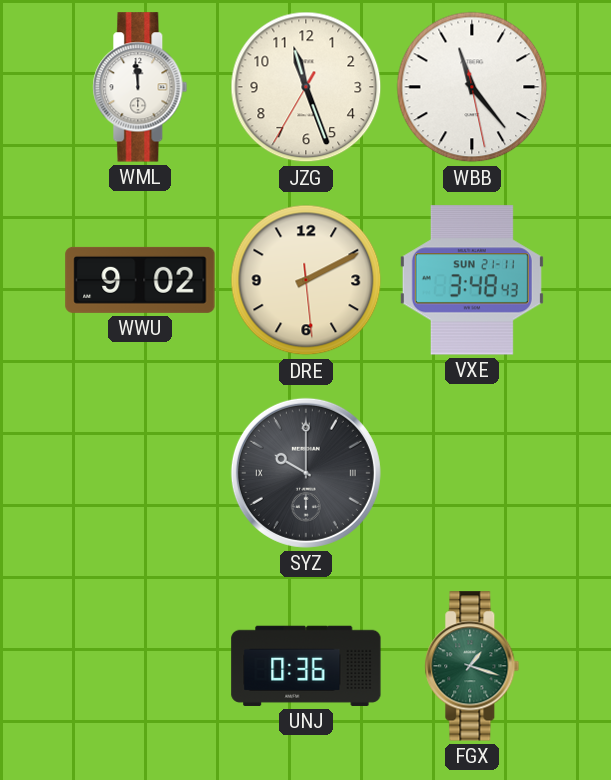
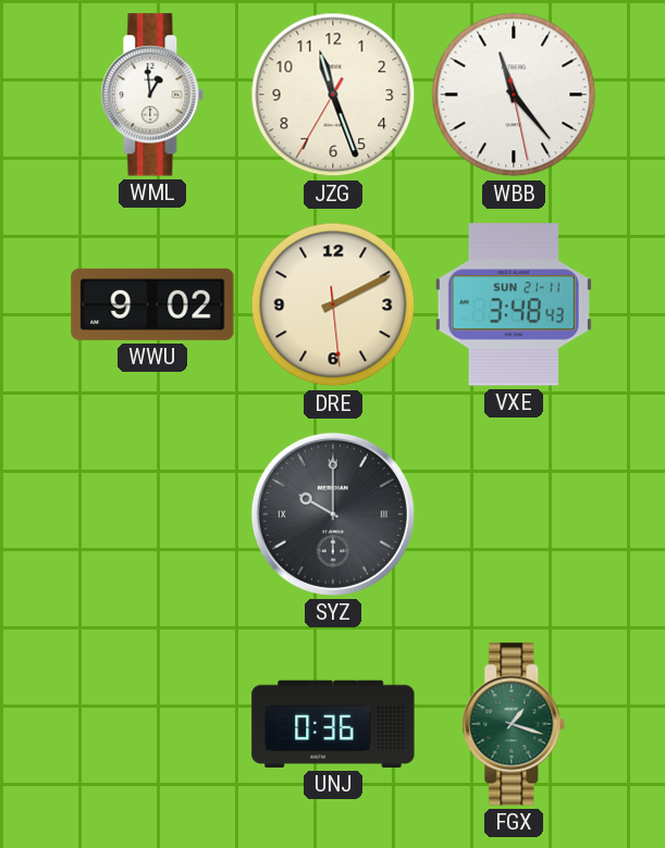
WML: 11:59 -> 12:59
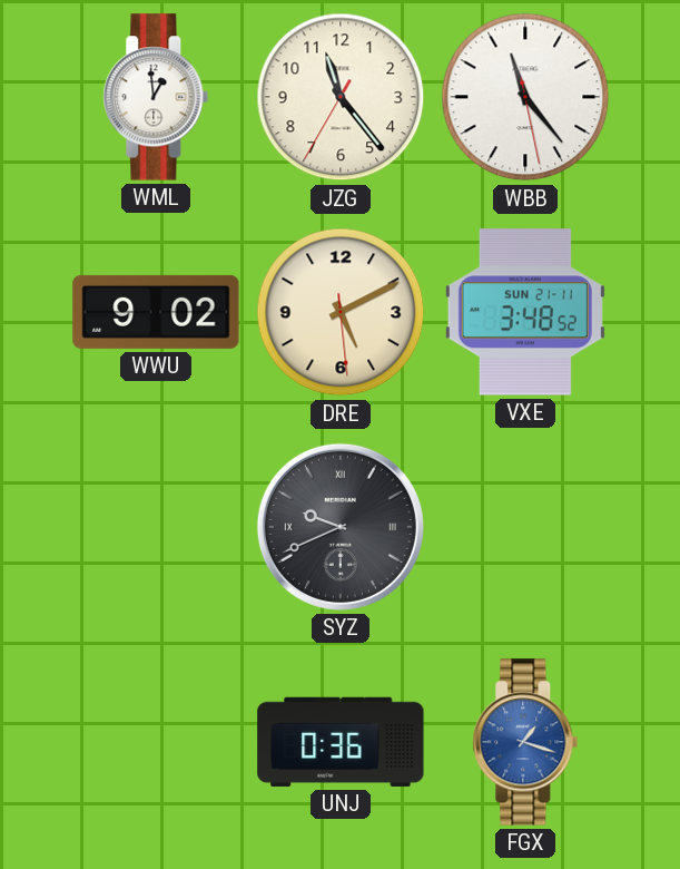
JZG: 11:26 -> 11:23
DRE: 2:10 -> 5:10
VXE: 3:48:43 -> 3:48:52
SYZ: 10:00 -> 9:41
FGX dial: green -> blue
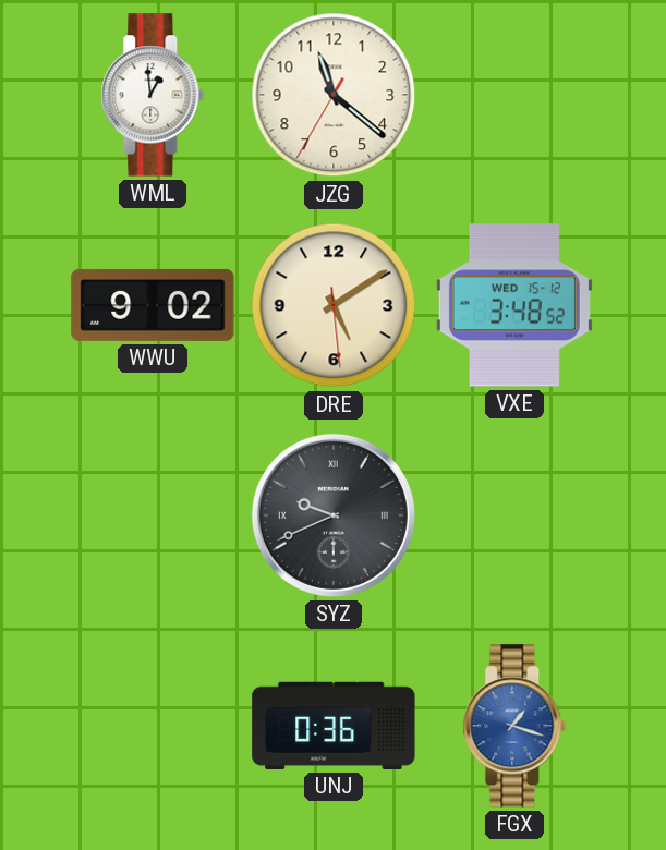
JZG: 11:23 -> 11:21
WBB: 11:23 -> none
DRE: 5:10 -> 5:09
VXE date: SUN 21-11 -> WED 15-12
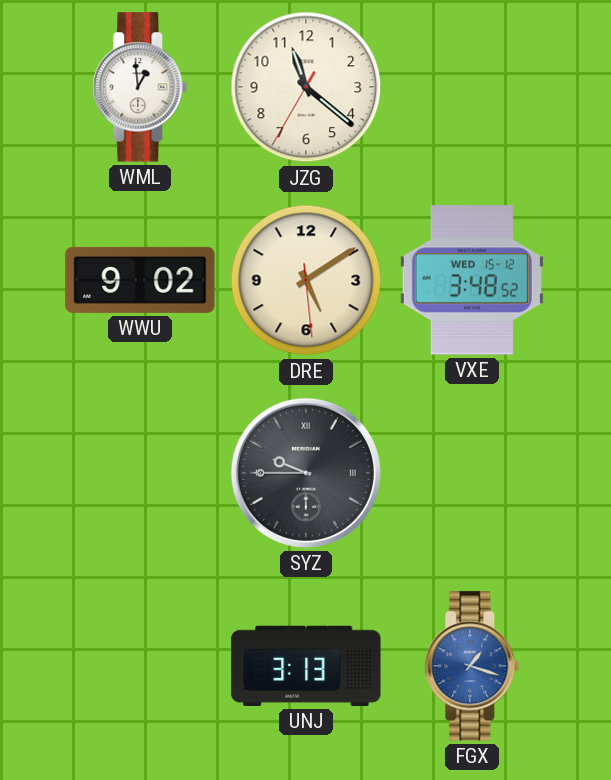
SYZ: 9:41 -> 9:45
UNJ: 0:36 -> 3:13
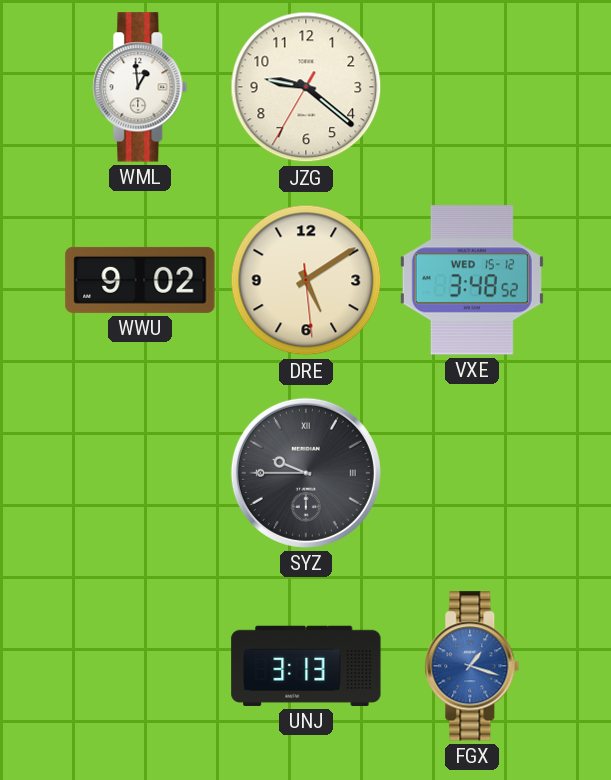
JZG: 11:21 -> 9:21
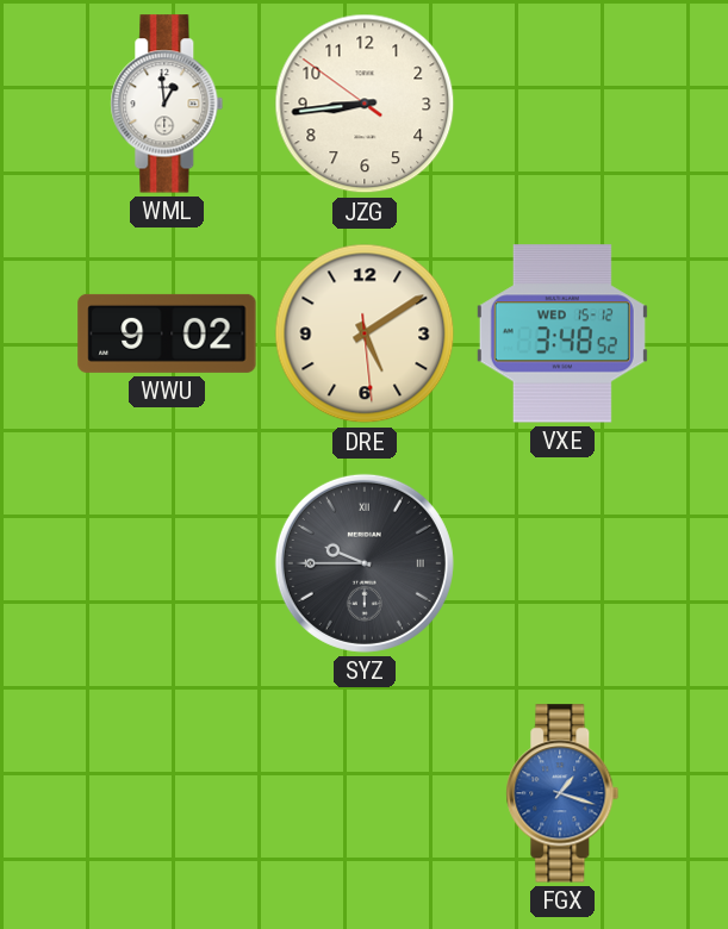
JZG: 9:21 -> 8:43
UNJ: 3:13 -> none
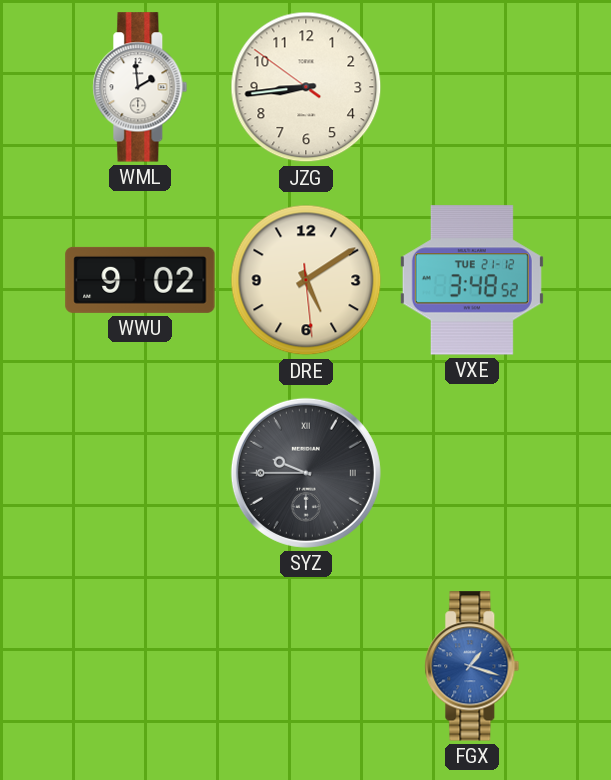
WML: 12:59 -> 1:59
VXE date: WED 15-12 -> TUE 21-12
